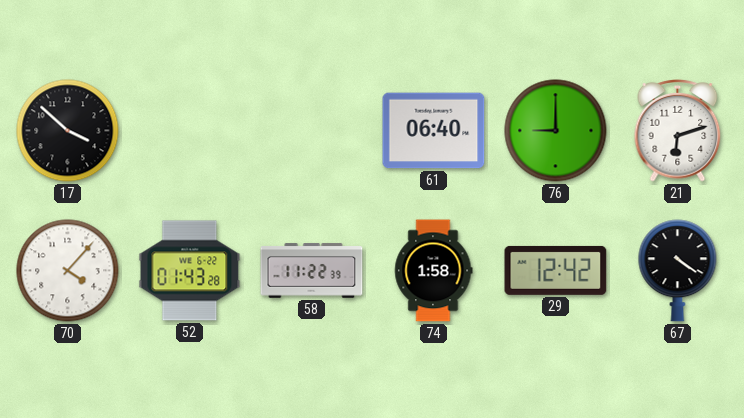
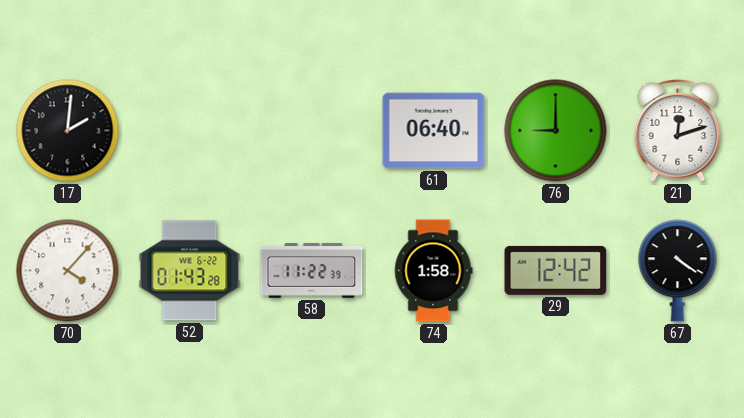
17: 3:52 -> 2:01
21: 6:12 -> 12:12
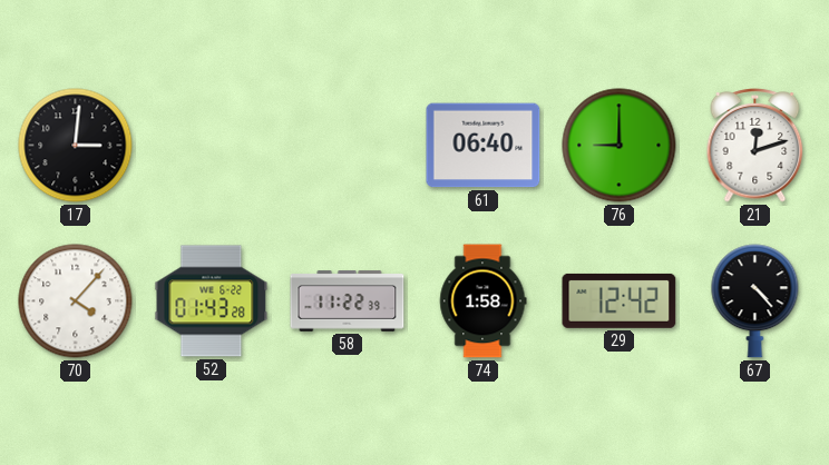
17: 2:01 -> 3:01
67: 4:21 -> 4:23
